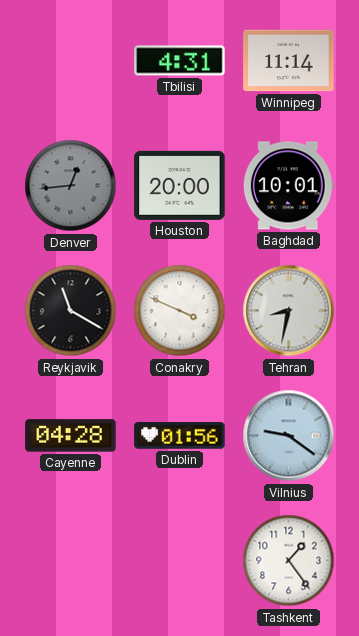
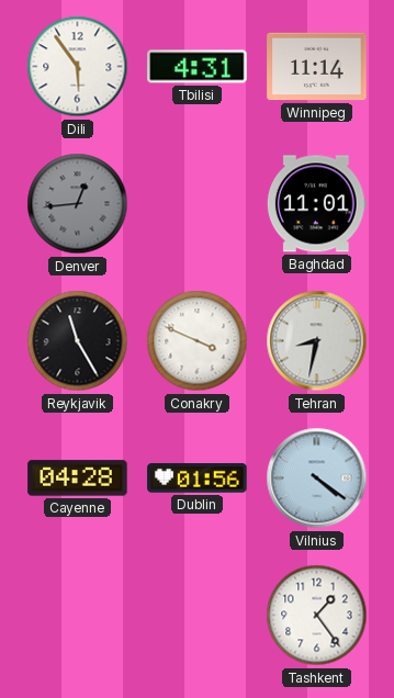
Dili: none -> 5:54
Houston: 20:00 -> none
Baghdad: 10:01 -> 11:01
Reykjavik: 11:20 -> 11:25
Vilnius: 9:21 -> 4:21
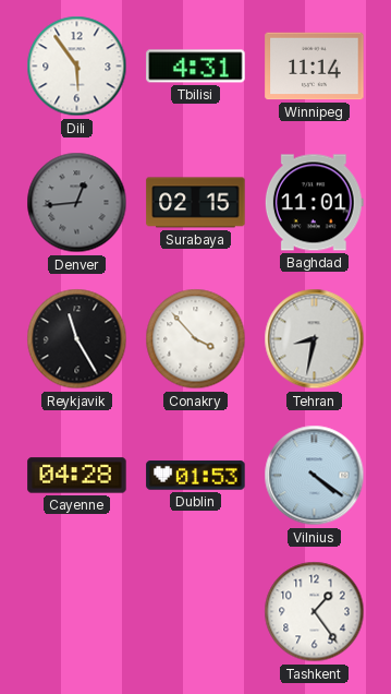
Surabaya: none -> 02:15
Conakry: 3:49 -> 3:53
Dublin: 01:56 -> 01:53
